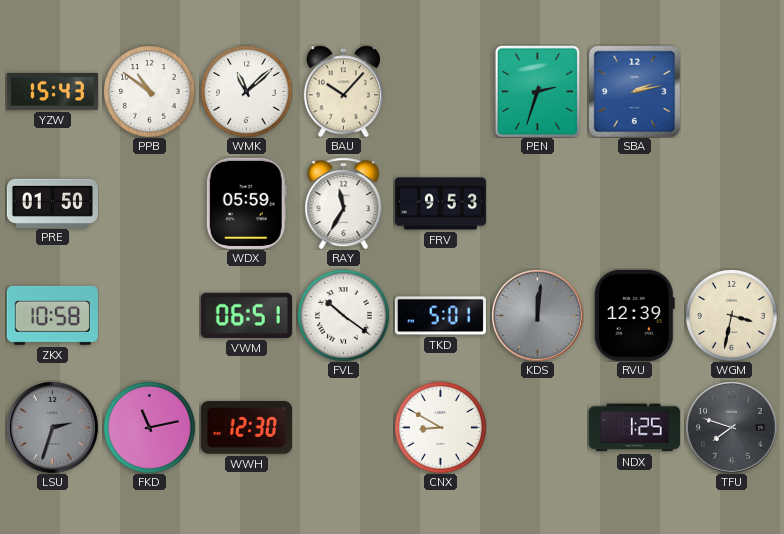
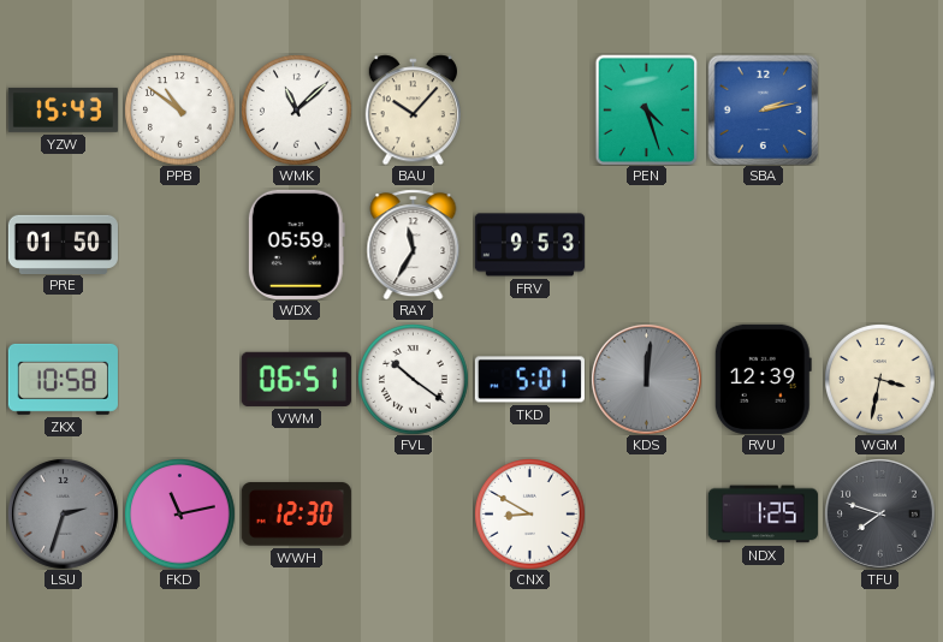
PEN: 2:33 -> 4:27
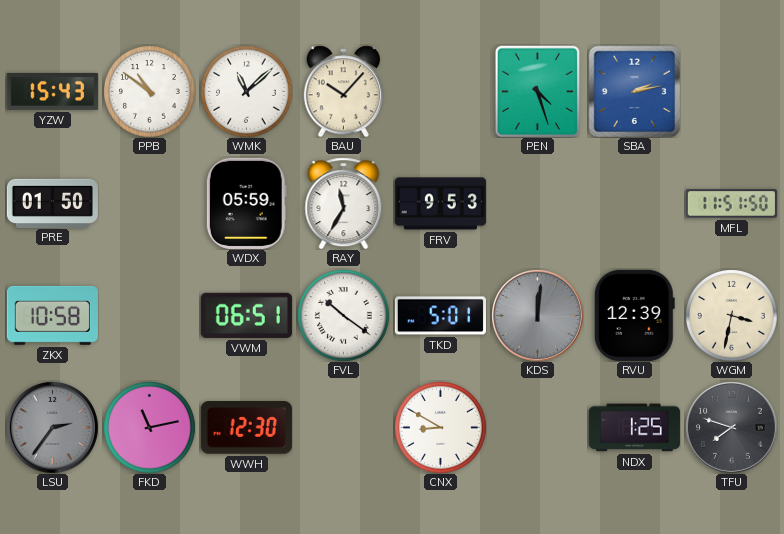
MFL: none -> 11:51
LSU: 2:33 -> 2:36
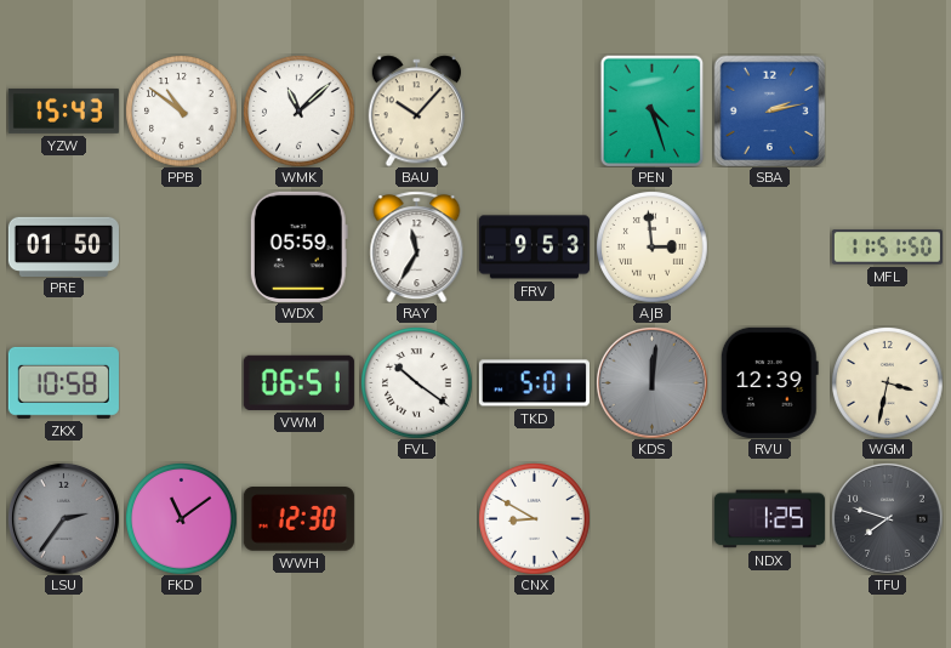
AJB: none -> 2:59
FKD: 11:13 -> 11:09
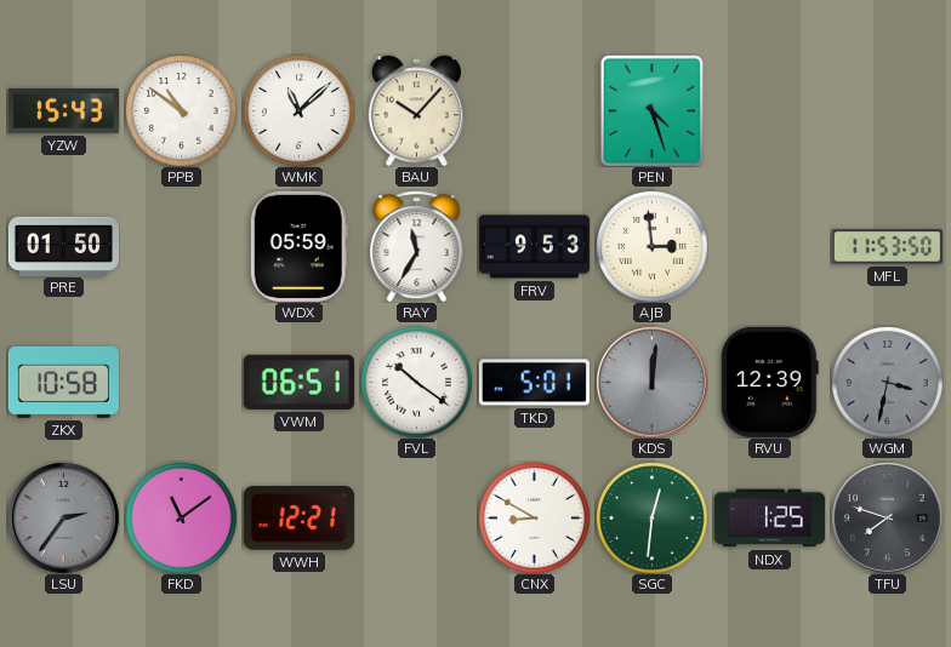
SBA: 2:13 -> none
MFL: 11:51 -> 11:53
WGM dial: cream -> grey
WWH: 12:30 -> 12:21
SGC: none -> 12:31
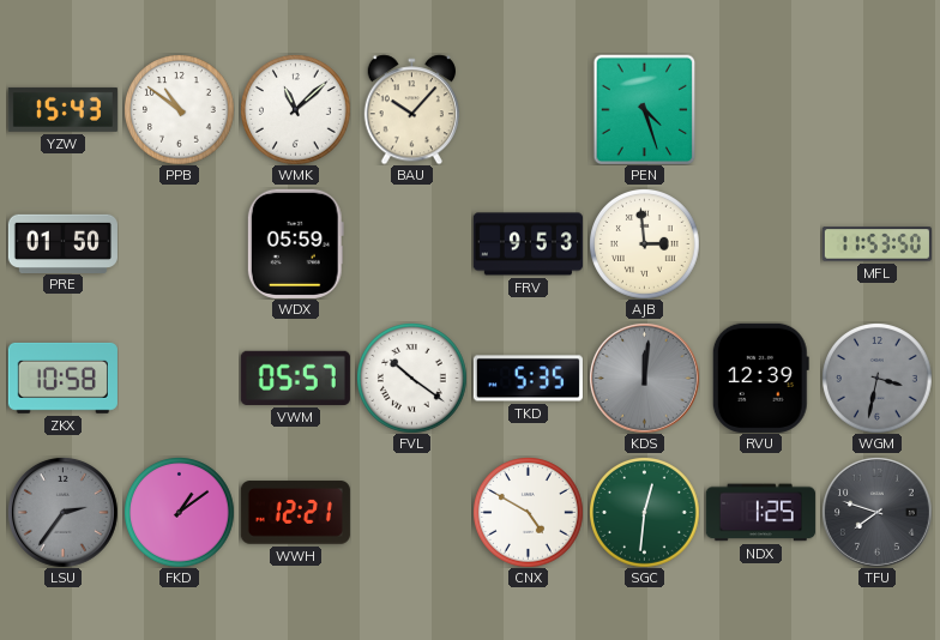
RAY: 11:35 -> none
VWM: 06:51 -> 05:57
TKD: 5:01 -> 5:35
FKD: 11:09 -> 1:09
CNX: 8:50 -> 4:50
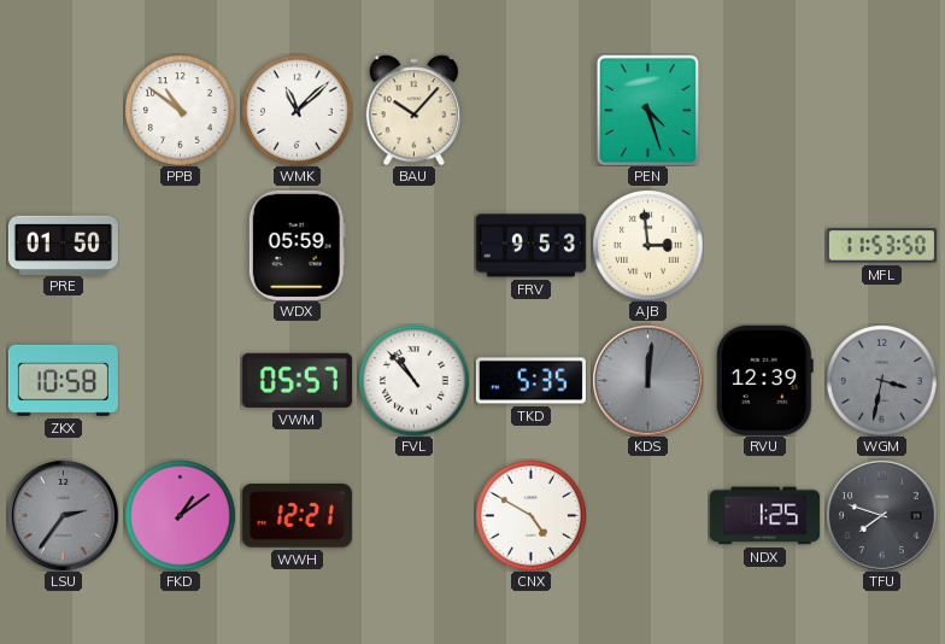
YZW: 15:43 -> none
FVL: 10:21 -> 10:53
SGC: 12:31 -> none
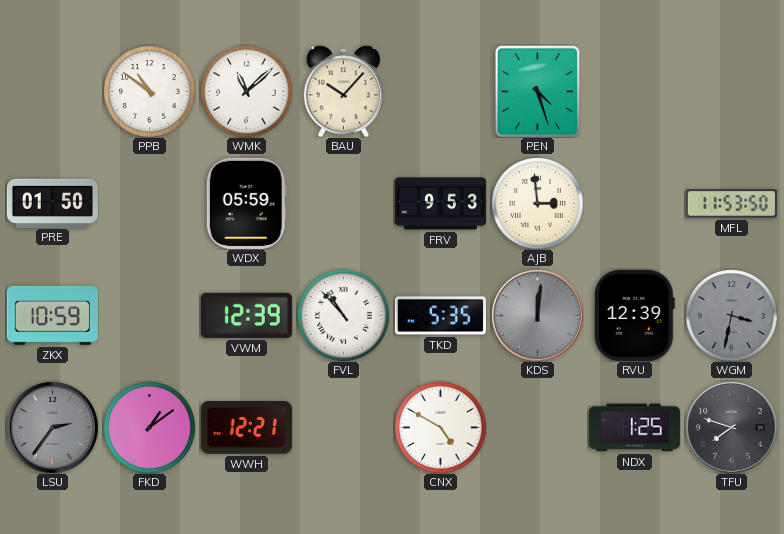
ZKX: 10:58 -> 10:59
VWM: 05:57 -> 12:39
